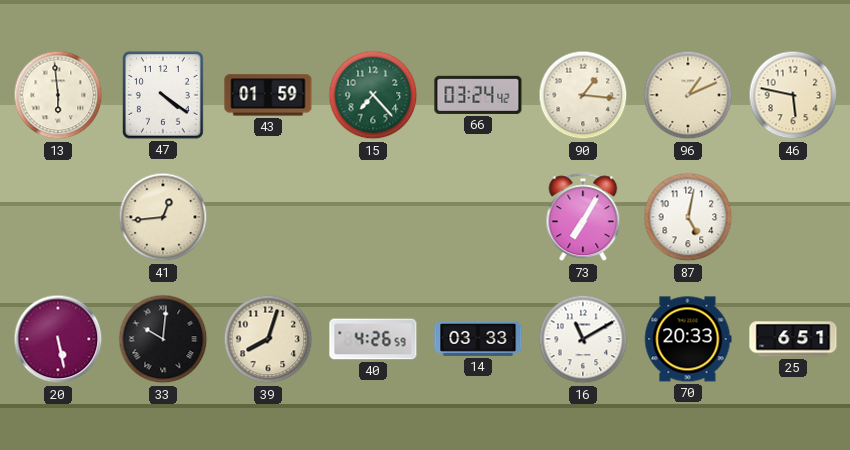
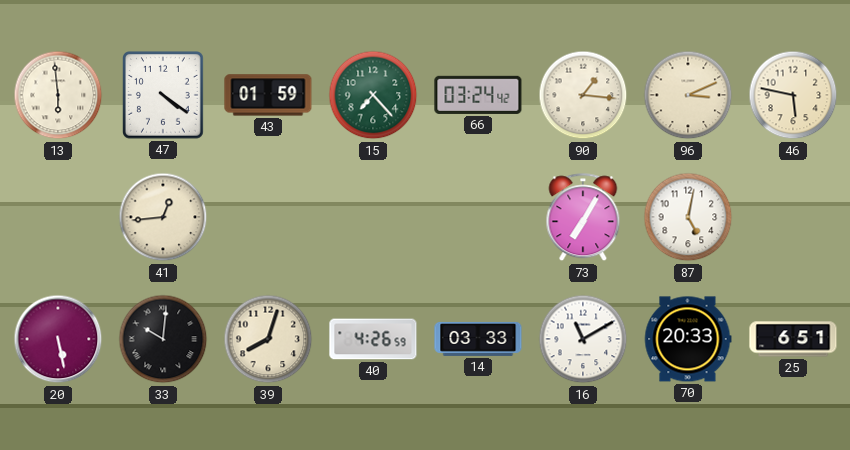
96: 1:11 -> 3:11
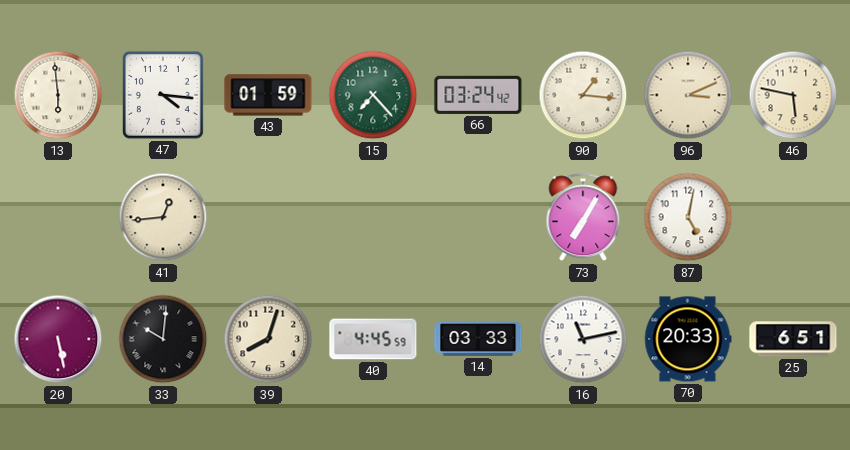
47: 4:21 -> 4:16
40: 4:26 -> 4:45
16: 11:10 -> 11:13
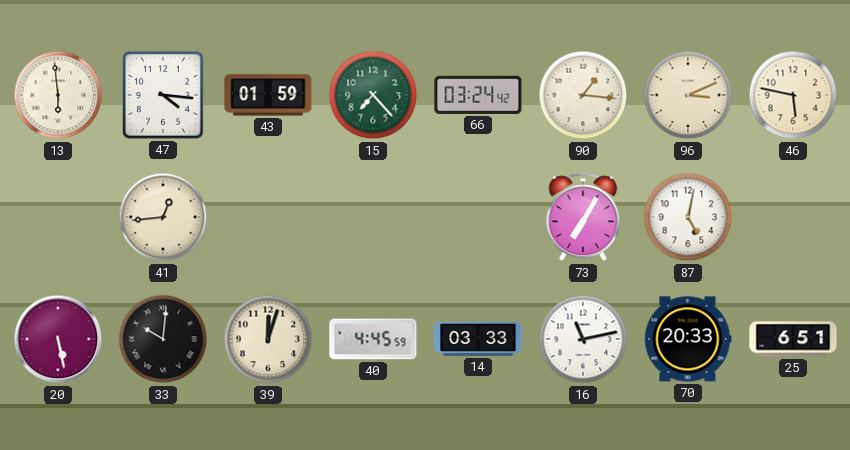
39: 8:03 -> 12:03
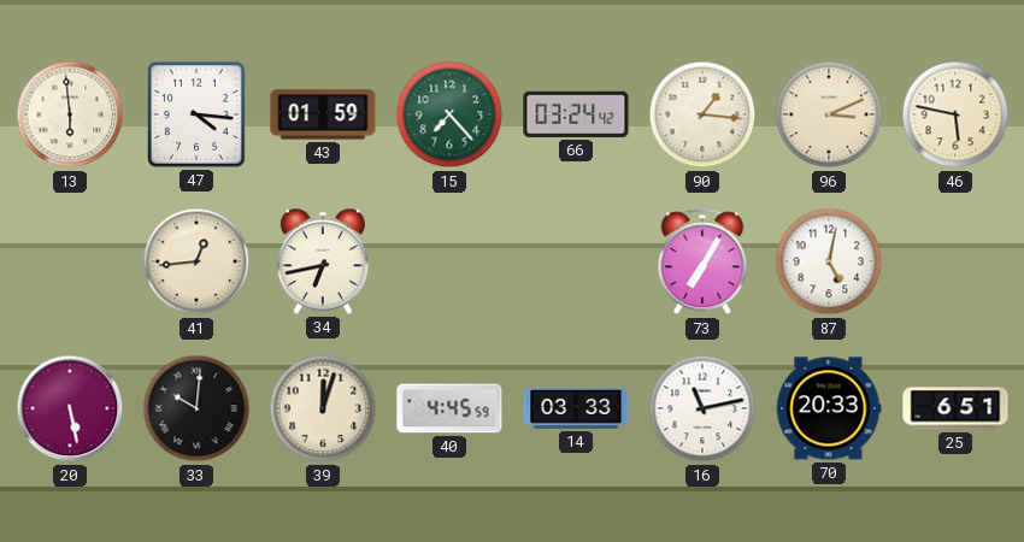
34: none -> 6:43
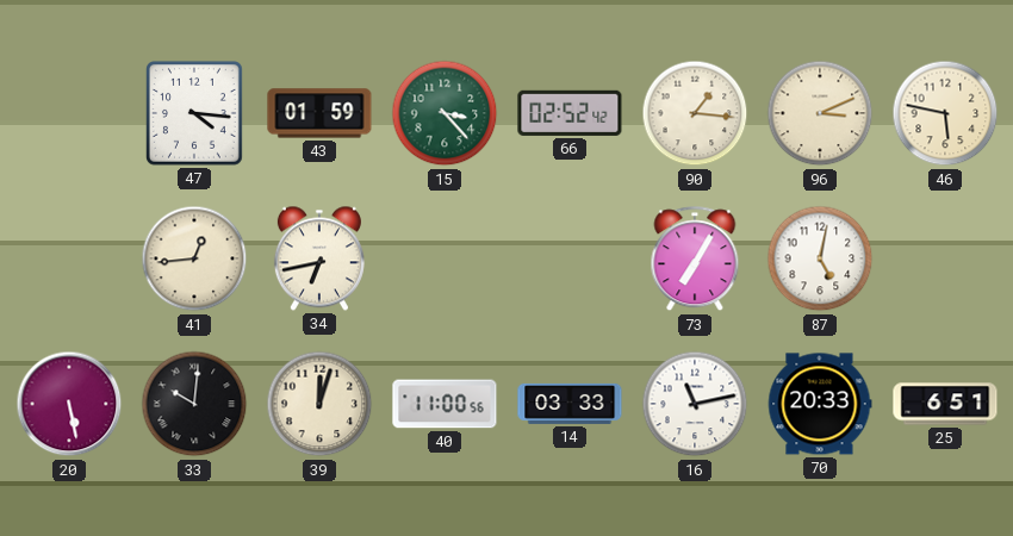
13: 5:59 -> none
15: 7:23 -> 3:23
66: 03:24 -> 02:52
40: 4:45 -> 11:00
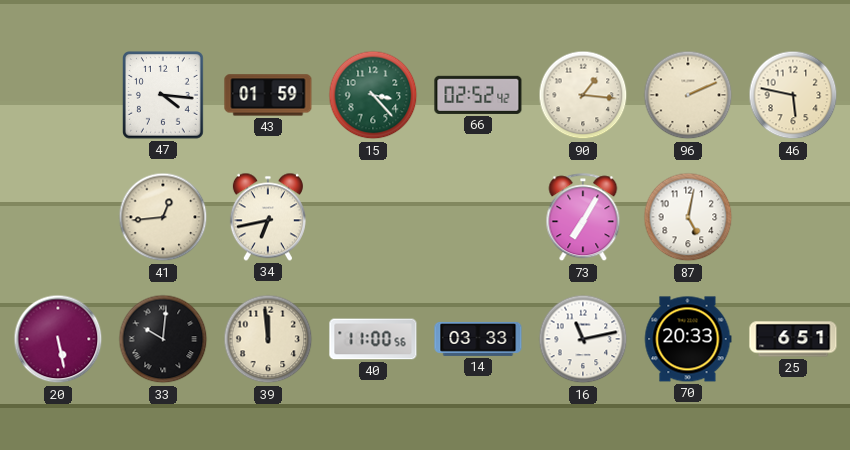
96: 3:11 -> 2:11
39: 12:03 -> 11:59
